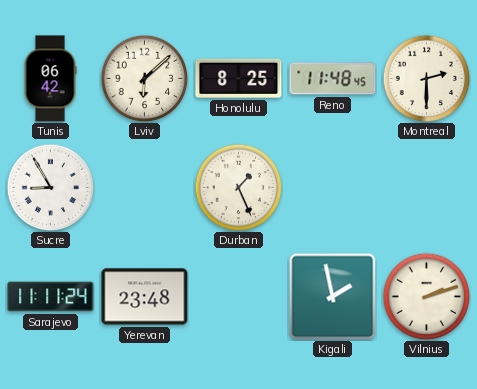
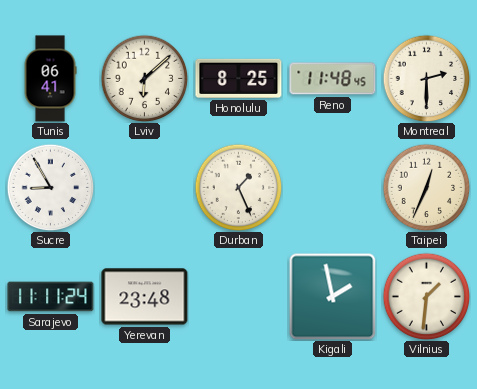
Tunis: 06:42 -> 06:41
Taipei: none -> 12:34
Vilnius: 2:12 -> 1:31
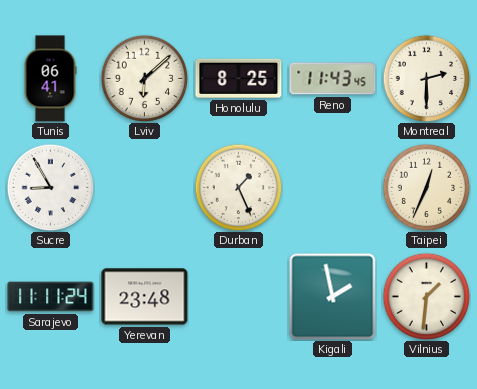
Reno: 11:48 -> 11:43
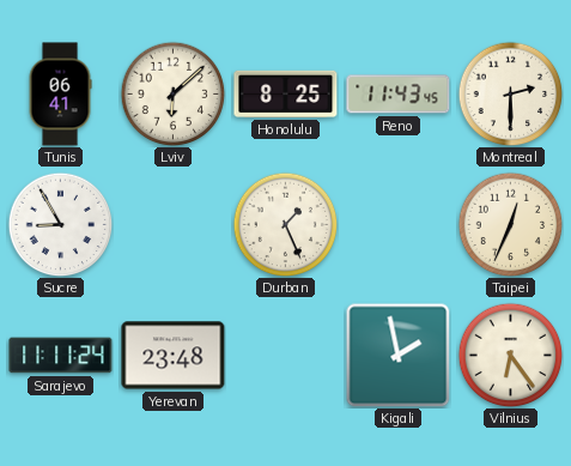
Vilnius: 1:31 -> 6:24
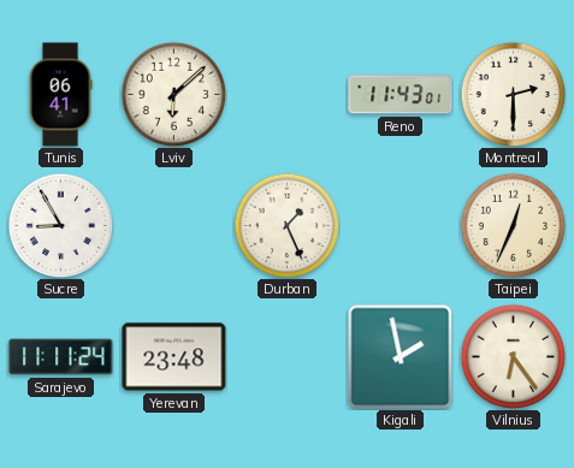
Honolulu: 8:25 -> none
Reno: 11:43:45 -> 11:43:01
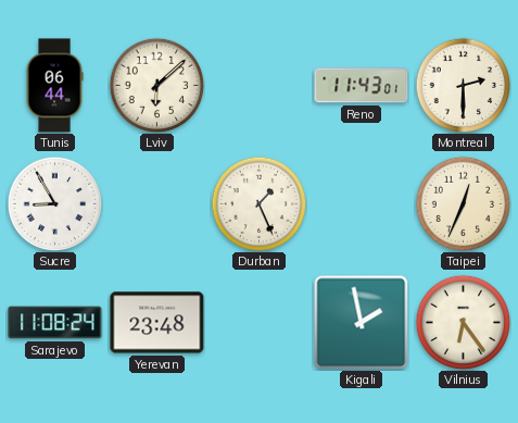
Tunis: 06:41 -> 06:44
Sarajevo: 11:11 -> 11:08
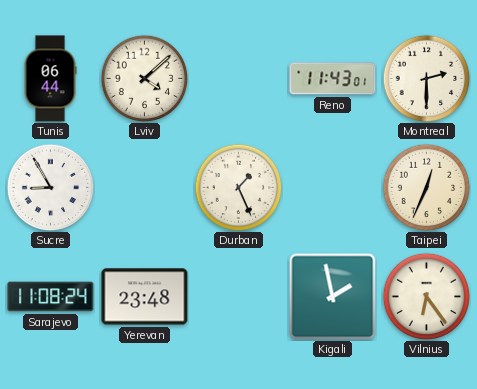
Lviv: 6:08 -> 4:08
